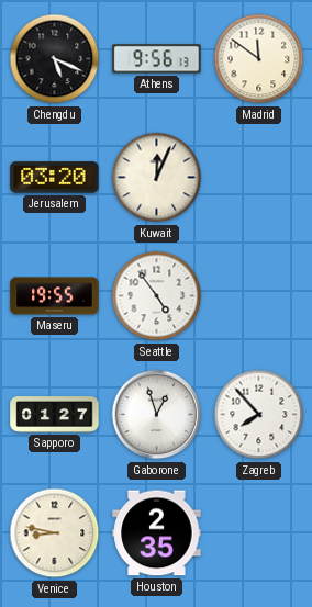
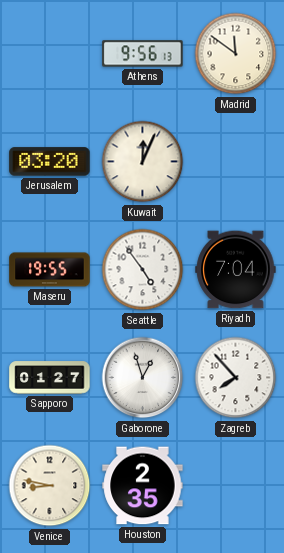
Chengdu: 5:19 -> none
Riyadh: none -> 7:04
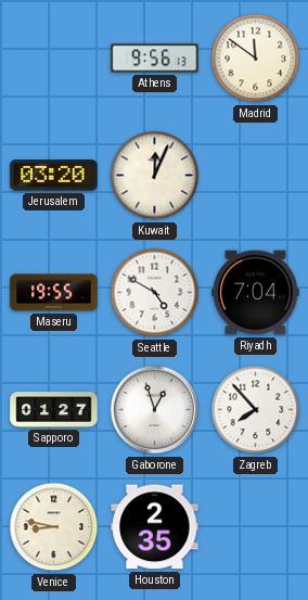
Seattle: 4:54 -> 4:50
